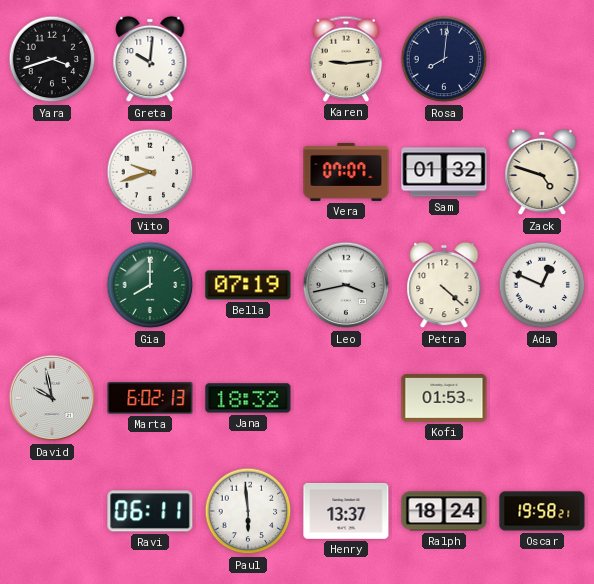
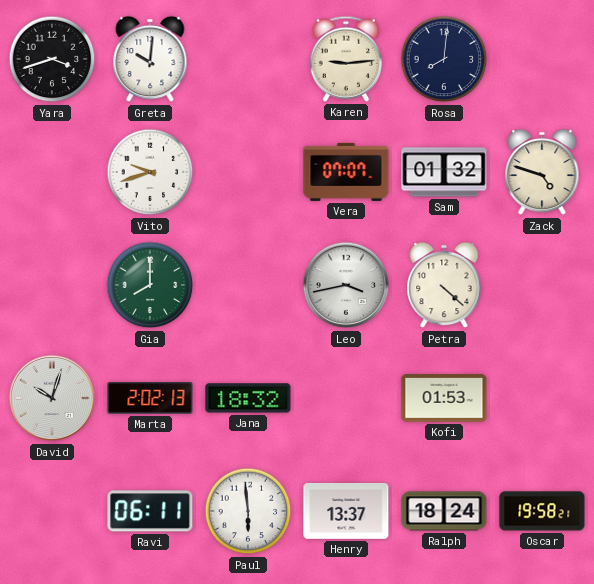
Bella: 07:19 -> none
Ada: 12:49 -> none
David: 9:58 -> 10:03
Marta: 6:02 -> 2:02
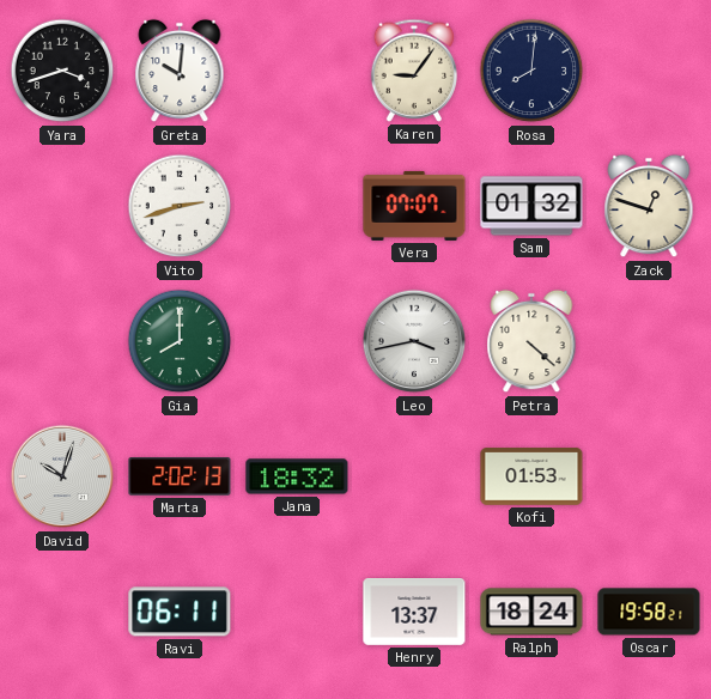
Karen: 9:14 -> 9:06
Vito: 9:42 -> 2:42
Zack: 4:48 -> 12:48
Paul: 5:59 -> none
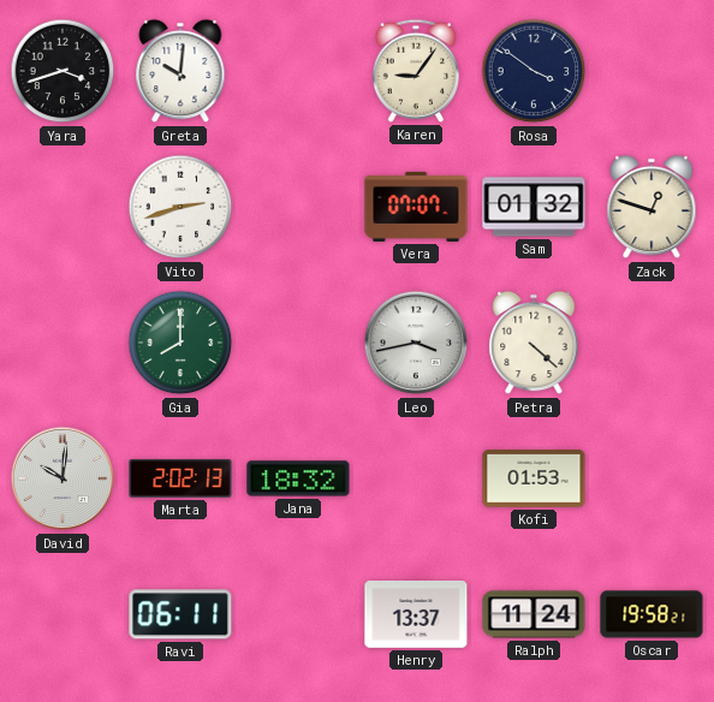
Rosa: 8:01 -> 3:51
David: 10:03 -> 10:01
Ralph: 18:24 -> 11:24
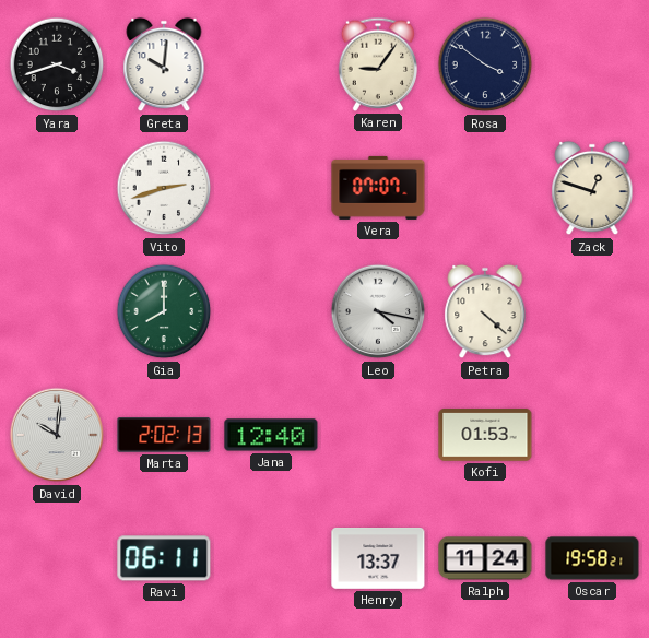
Sam: 01:32 -> none
Leo: 3:43 -> 4:17
Jana: 18:32 -> 12:40
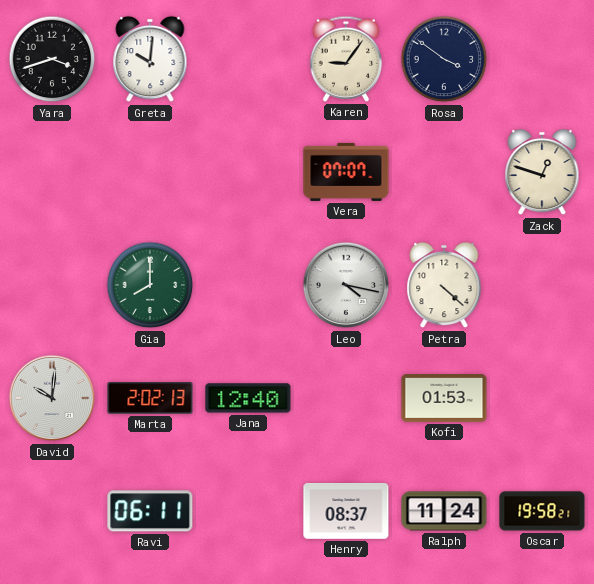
Vito: 2:42 -> none
Henry: 13:37 -> 08:37
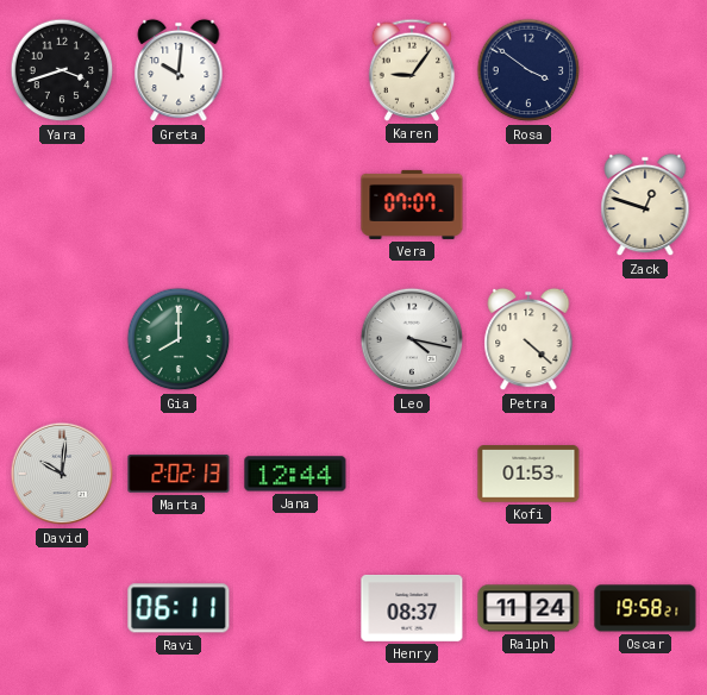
Jana: 12:40 -> 12:44
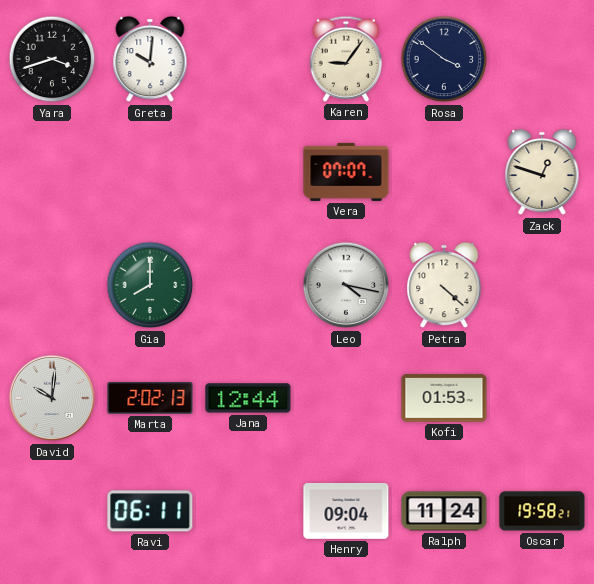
Henry: 08:37 -> 09:04
